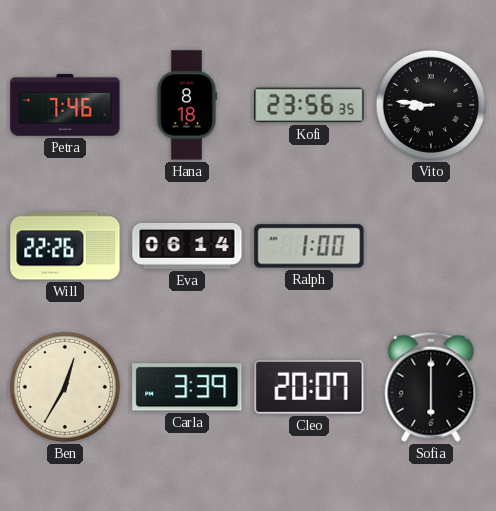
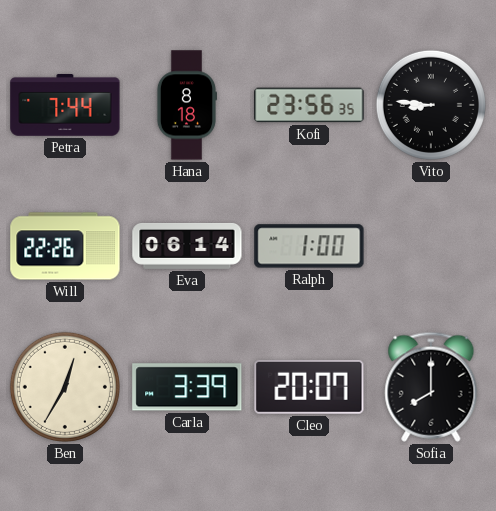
Petra: 7:46 -> 7:44
Sofia: 6:00 -> 8:00
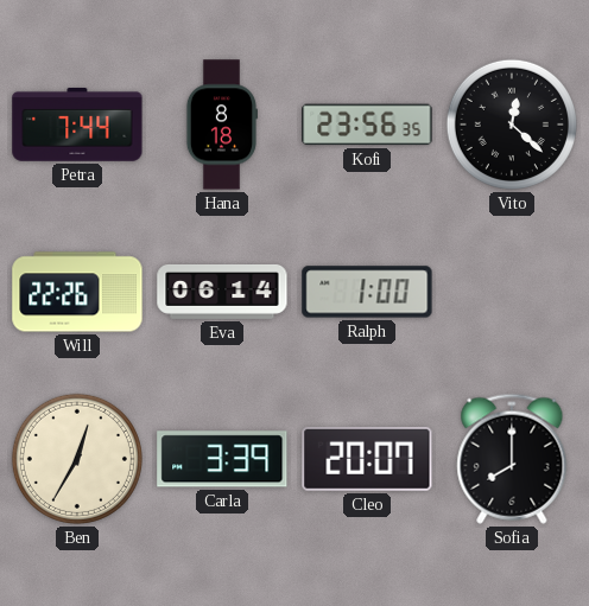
Vito: 8:46 -> 12:22
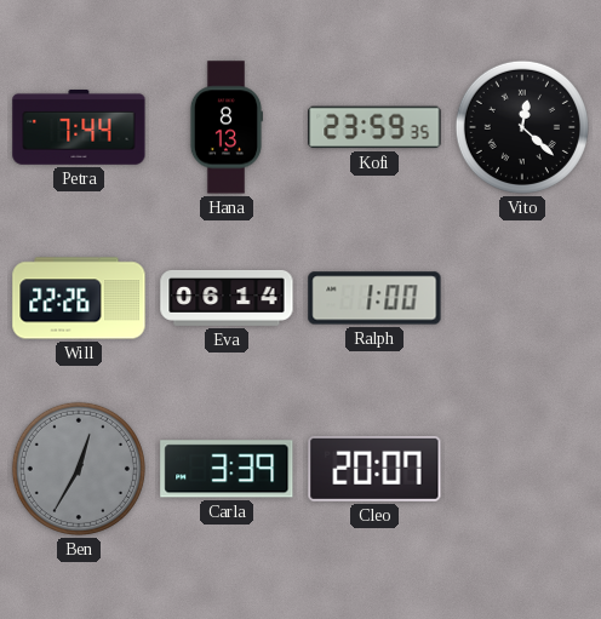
Hana: 8:18 -> 8:13
Kofi: 23:56 -> 23:59
Ben dial: cream -> grey
Sofia: 8:00 -> none
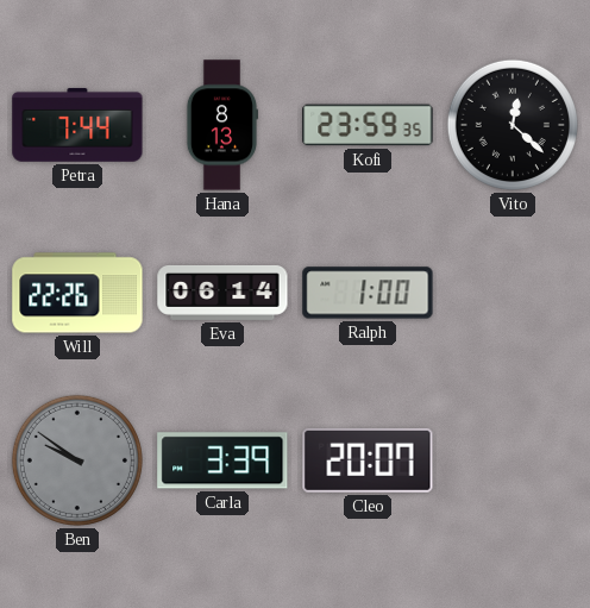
Ben: 12:35 -> 9:51
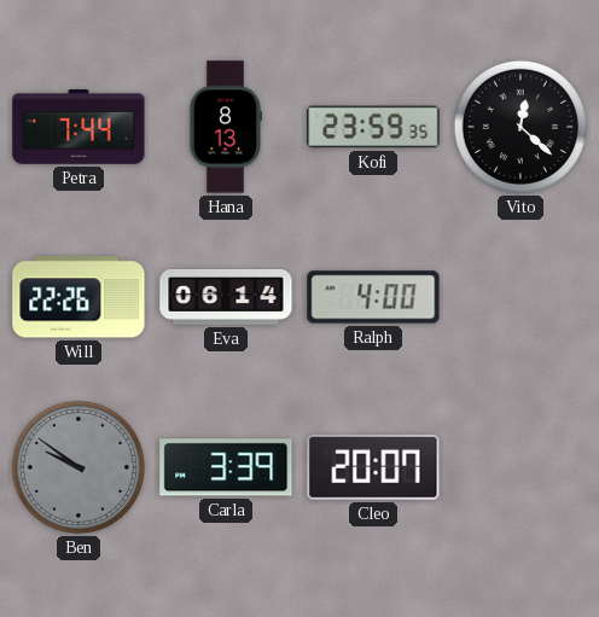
Ralph: 1:00 -> 4:00
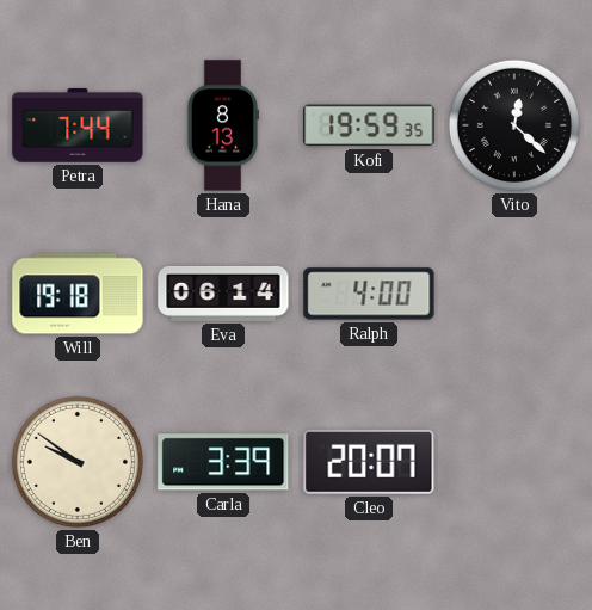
Kofi: 23:59 -> 19:59
Will: 22:26 -> 19:18
Ben dial: grey -> cream
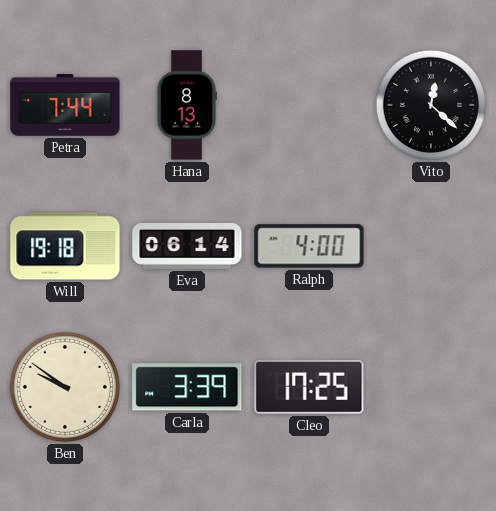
Kofi: 19:59 -> none
Cleo: 20:07 -> 17:25
